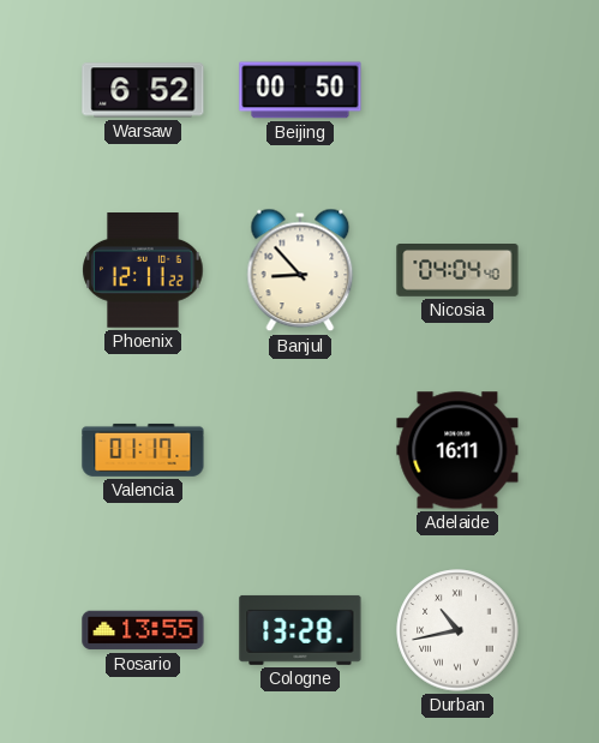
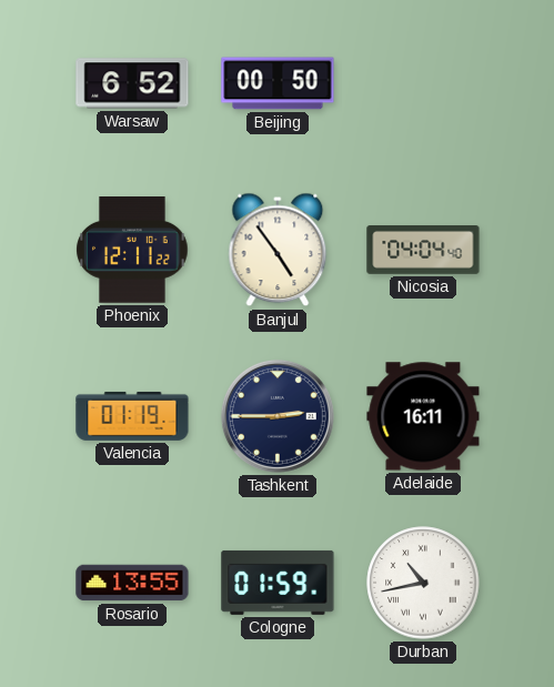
Banjul: 8:53 -> 4:54
Valencia: 01:17 -> 01:19
Tashkent: none -> 2:45
Cologne: 13:28 -> 01:59
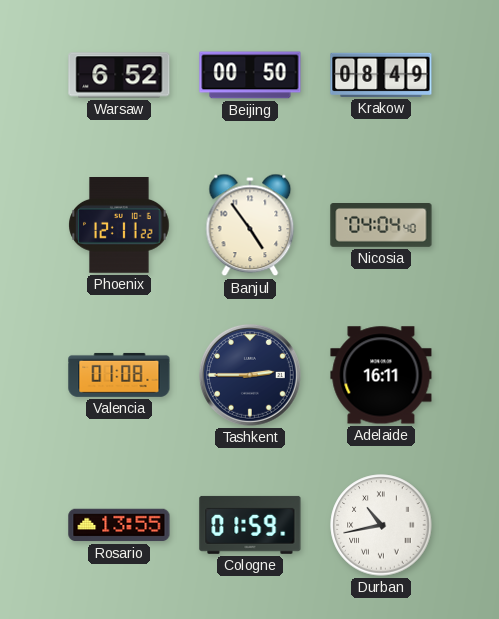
Krakow: none -> 08:49
Valencia: 01:19 -> 01:08
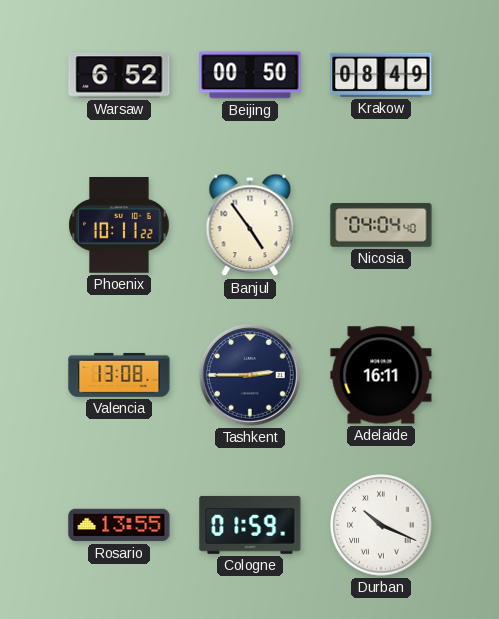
Phoenix: 12:11 -> 10:11
Valencia: 01:08 -> 13:08
Durban: 10:43 -> 10:19
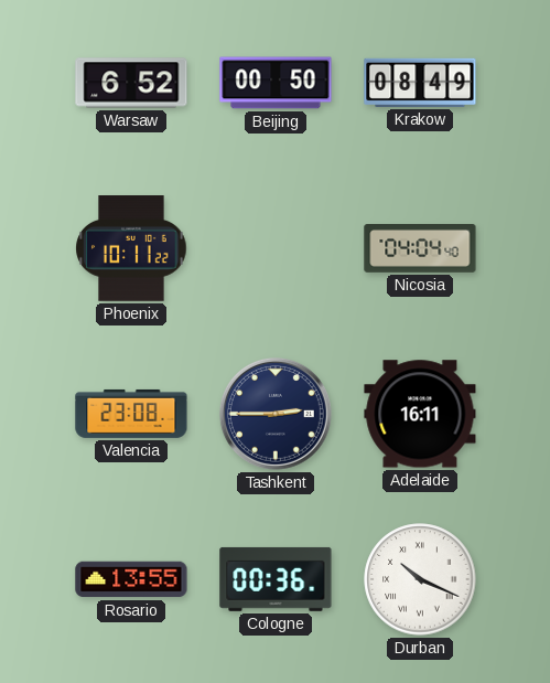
Banjul: 4:54 -> none
Valencia: 13:08 -> 23:08
Cologne: 01:59 -> 00:36
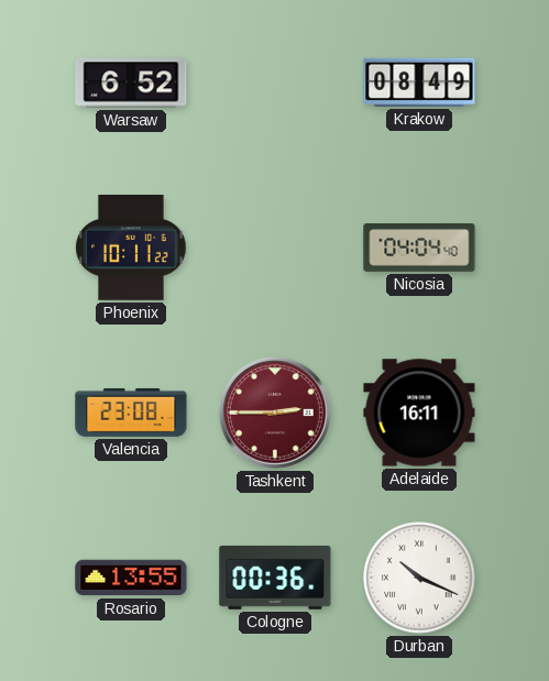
Beijing: 00:50 -> none
Tashkent dial: navy -> burgundy
